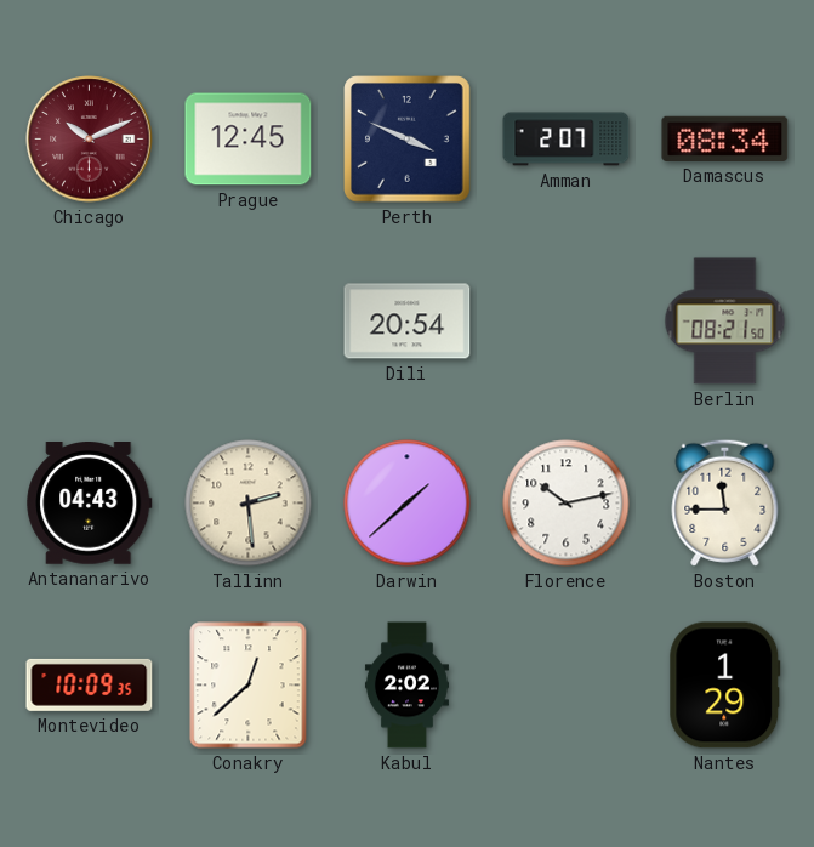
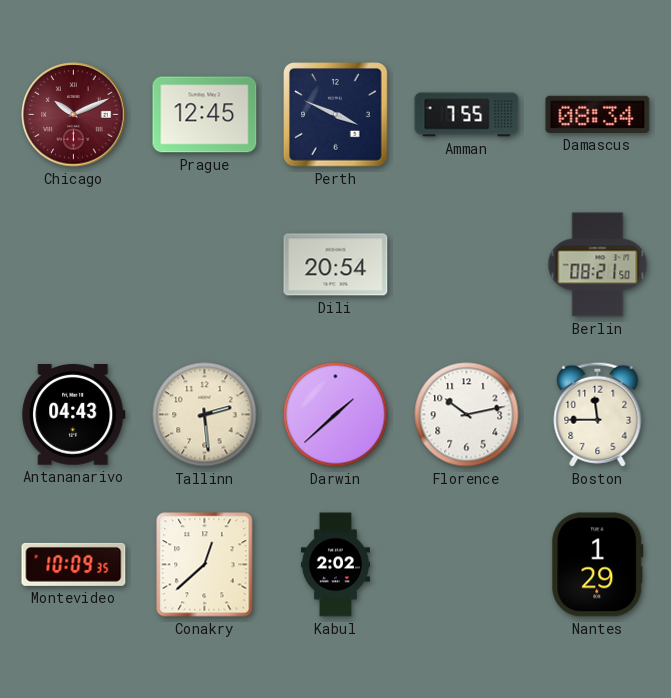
Amman: 2:07 -> 7:55
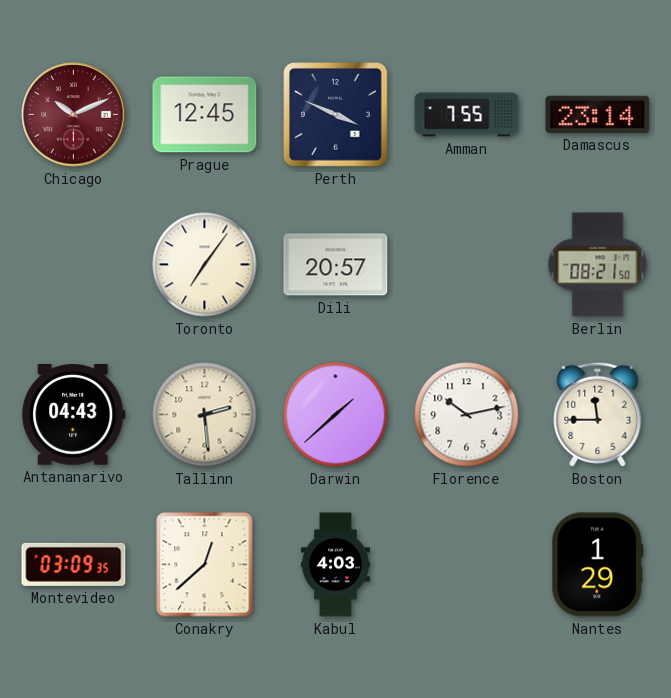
Damascus: 08:34 -> 23:14
Toronto: none -> 7:06
Dili: 20:54 -> 20:57
Montevideo: 10:09 -> 03:09
Kabul: 2:02 -> 4:03
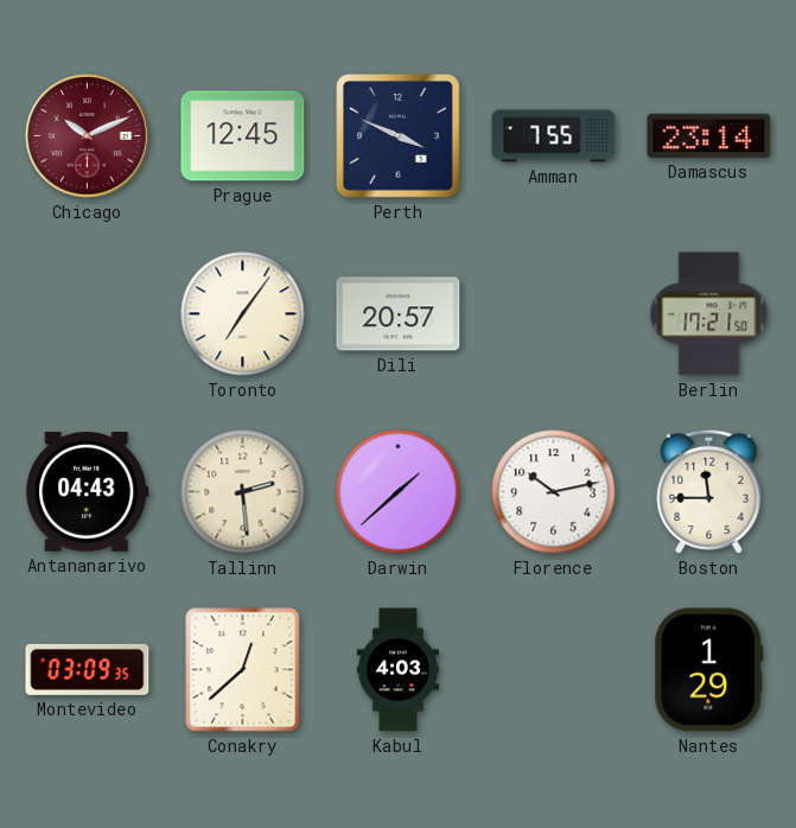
Berlin: 08:21 -> 17:21
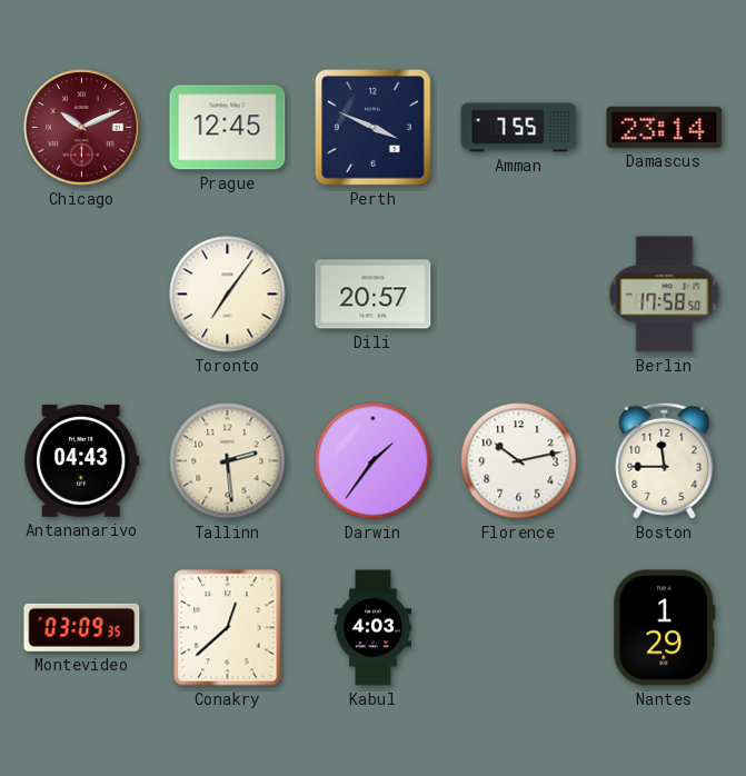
Berlin: 17:21 -> 17:58
Darwin: 1:38 -> 1:36
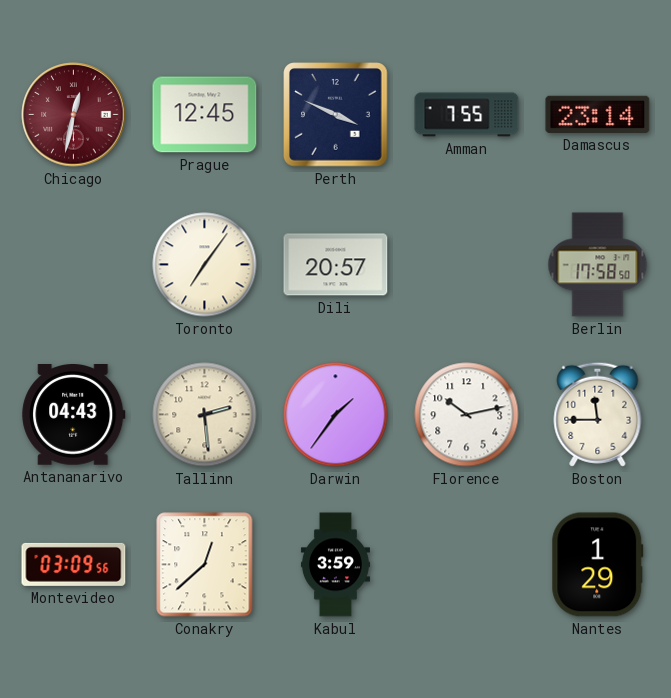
Chicago: 10:11 -> 12:32
Montevideo: 03:09:35 -> 03:09:56
Kabul: 4:03 -> 3:59
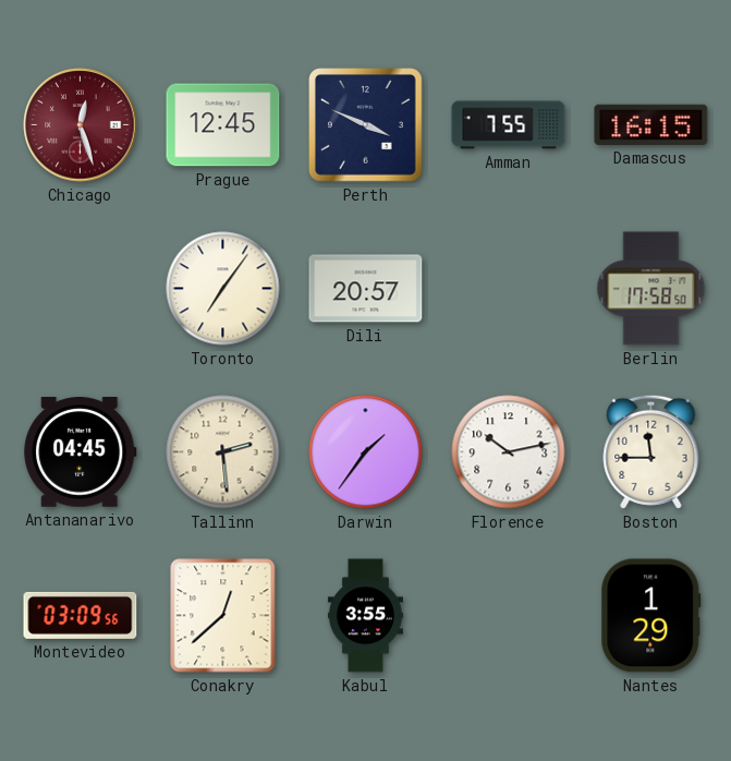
Chicago: 12:32 -> 12:27
Damascus: 23:14 -> 16:15
Antananarivo: 04:43 -> 04:45
Kabul: 3:59 -> 3:55
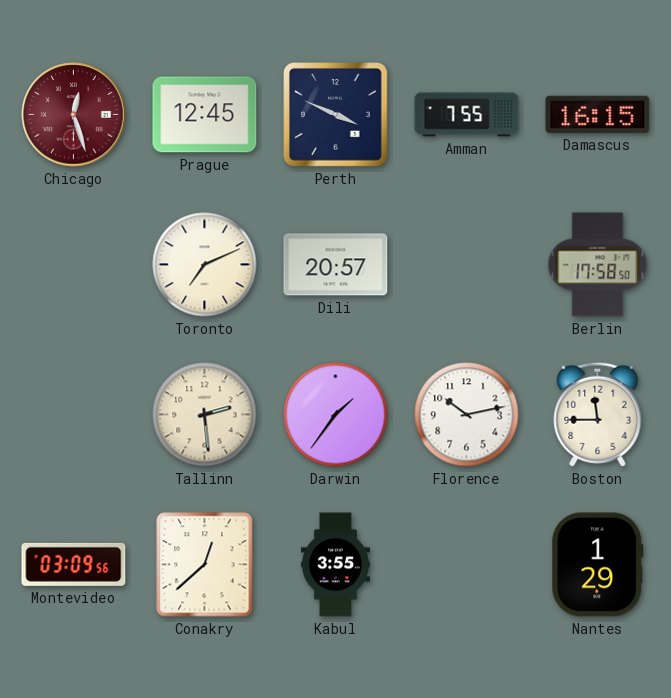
Toronto: 7:06 -> 7:11
Antananarivo: 04:45 -> none
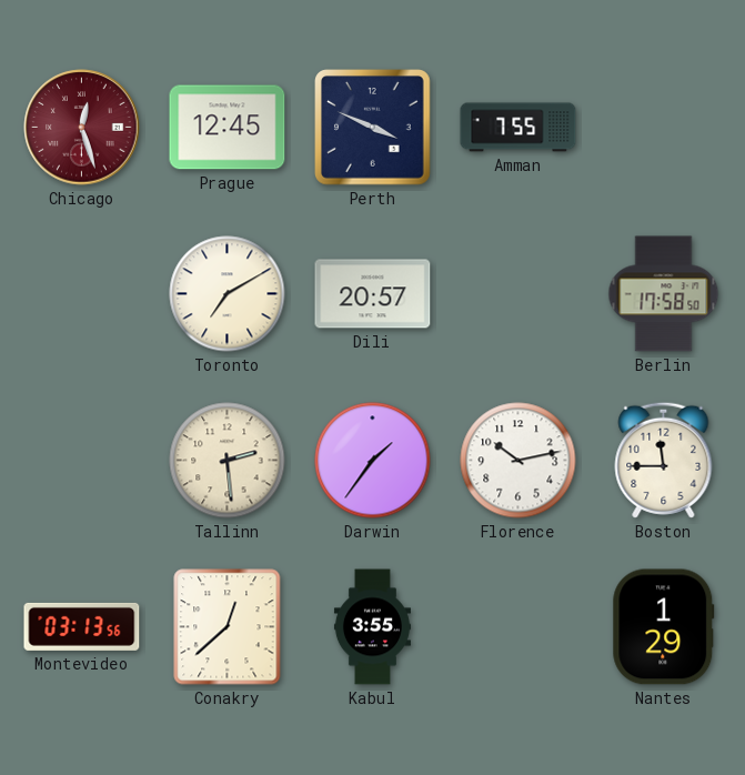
Damascus: 16:15 -> none
Toronto: 7:11 -> 7:10
Montevideo: 03:09 -> 03:13
